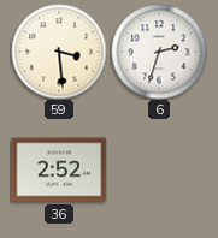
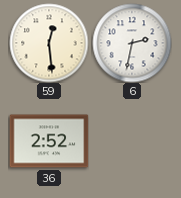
59: 3:29 -> 12:29
6: 2:33 -> 2:32
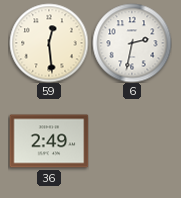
36: 2:52 -> 2:49
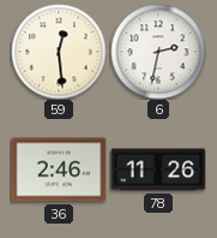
36: 2:49 -> 2:46
78: none -> 11:26
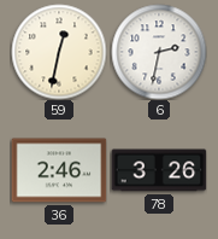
59: 12:29 -> 12:32
78: 11:26 -> 3:26
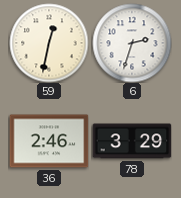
6: 2:32 -> 2:33
78: 3:26 -> 3:29
